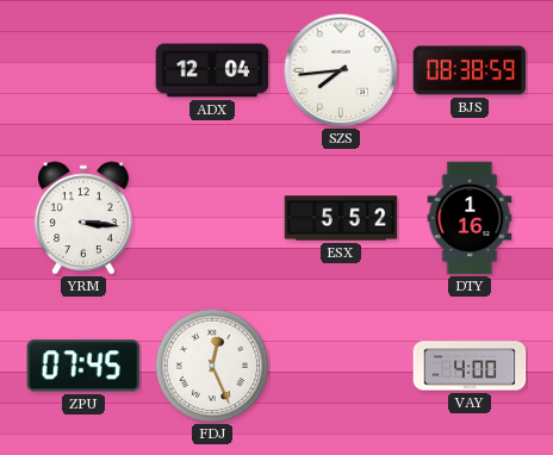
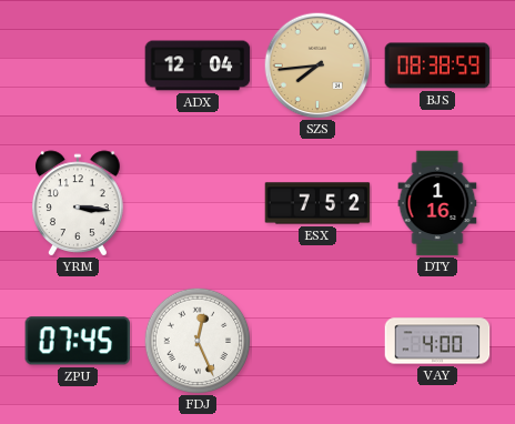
SZS dial: white -> champagne
ESX: 5:52 -> 7:52
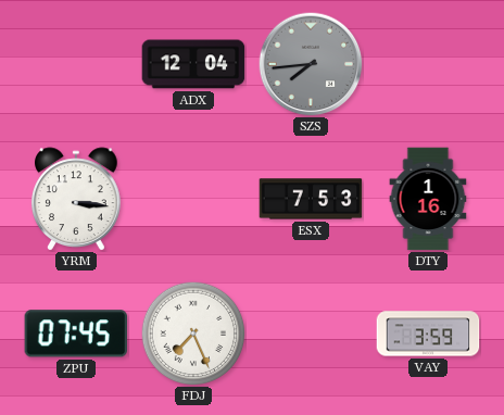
SZS dial: champagne -> grey
BJS: 08:38 -> none
ESX: 7:52 -> 7:53
FDJ: 12:26 -> 7:26
VAY: 4:00 -> 3:59
